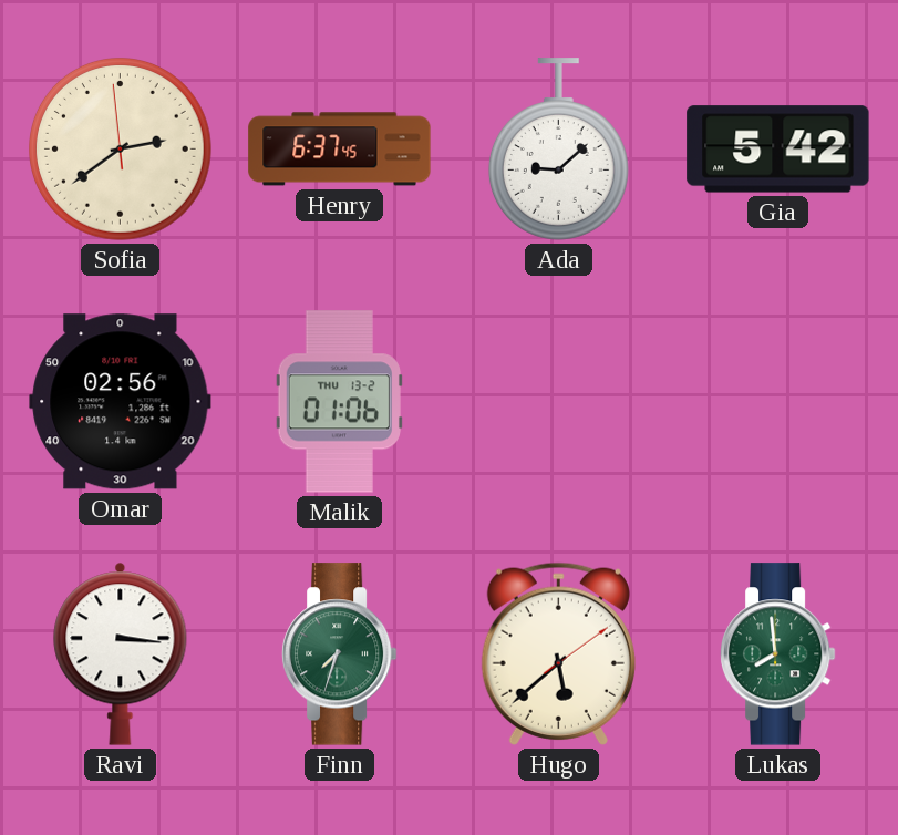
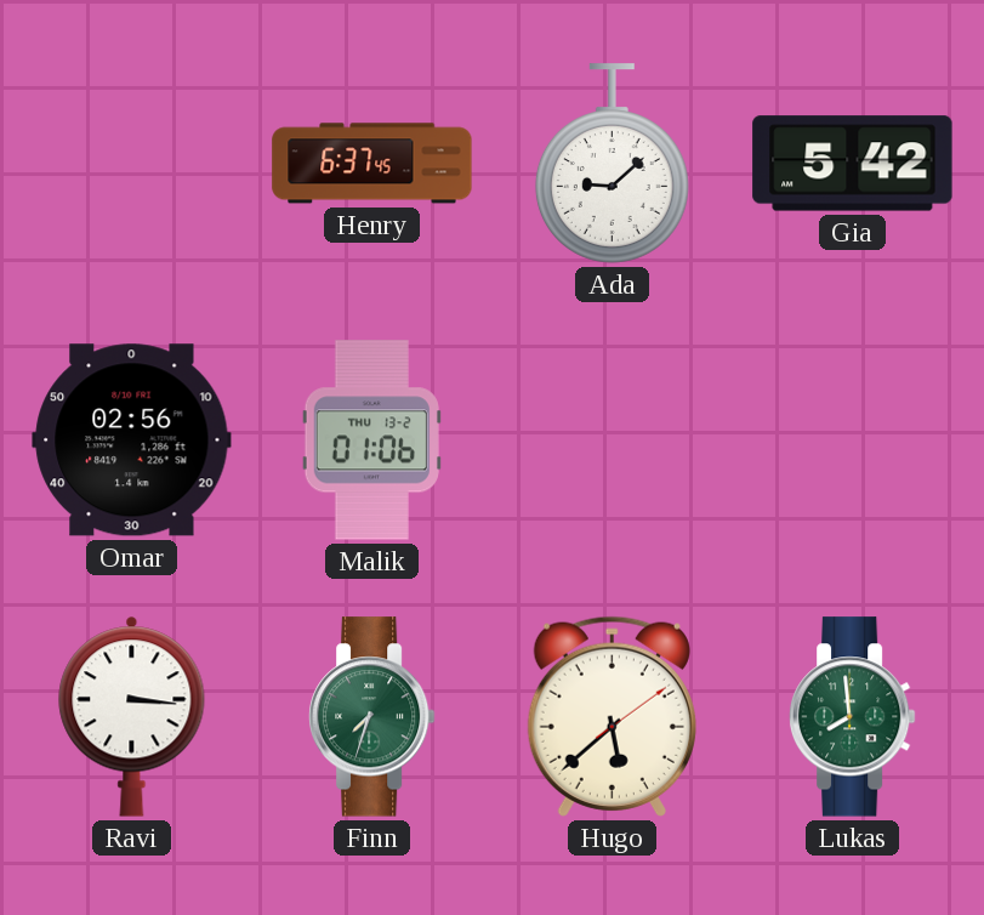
Sofia: 2:38 -> none
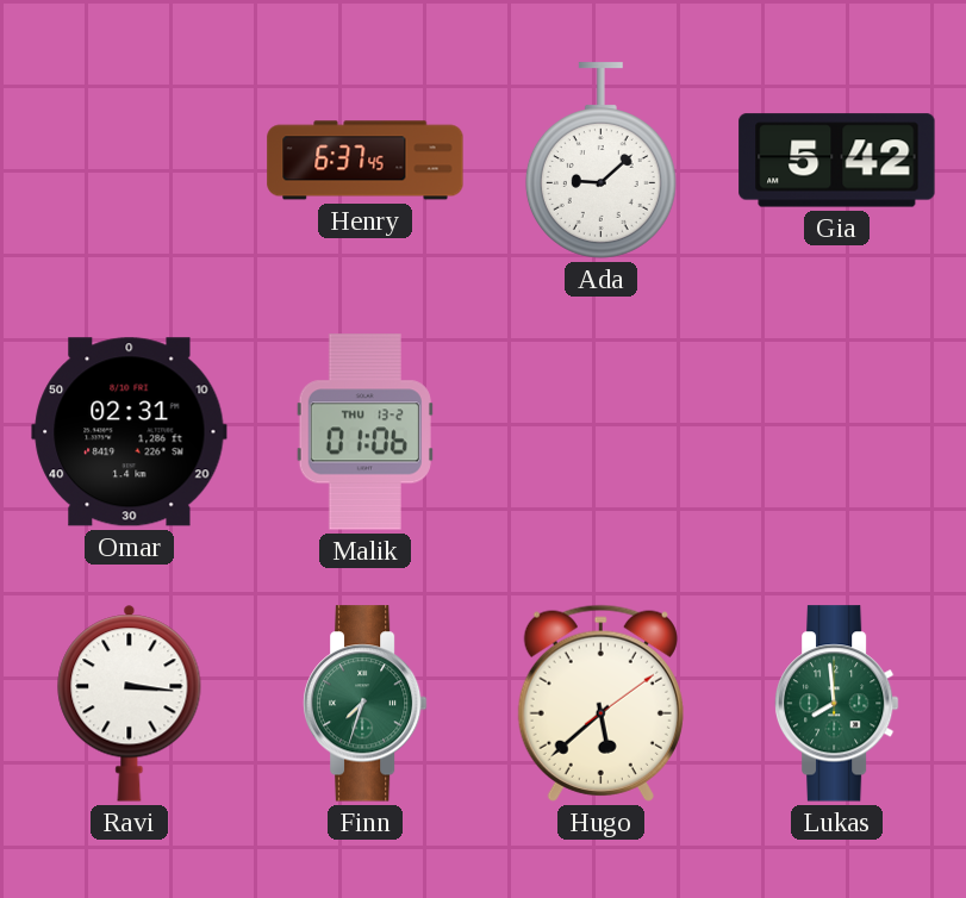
Omar: 02:56 -> 02:31
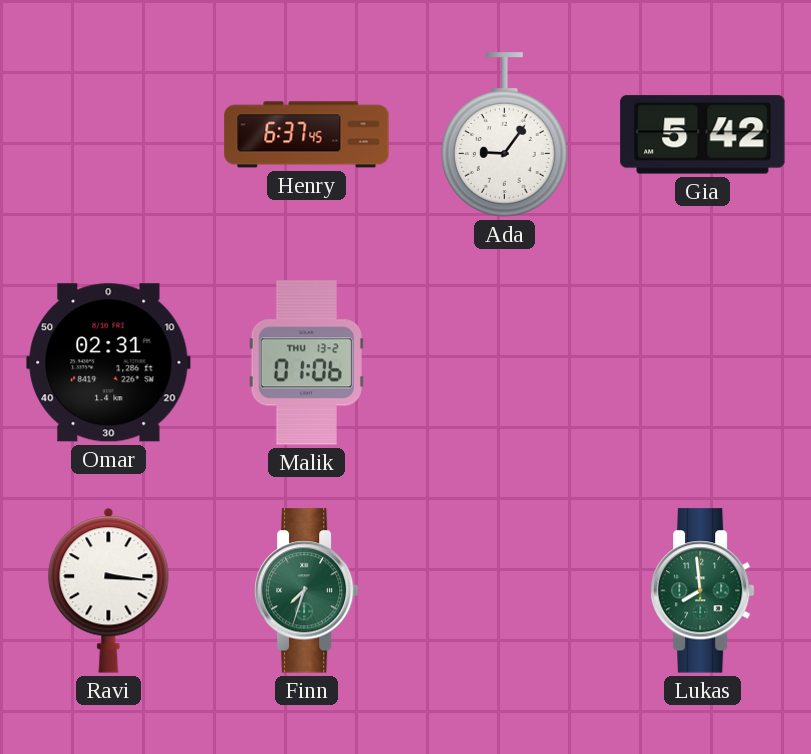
Ada: 9:08 -> 9:06
Hugo: 5:38 -> none
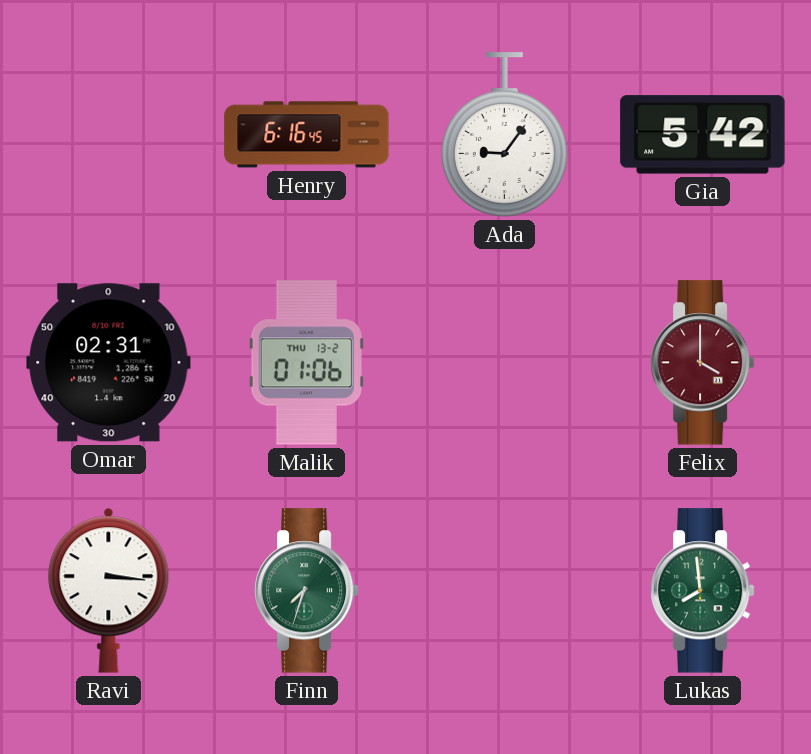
Henry: 6:37 -> 6:16
Felix: none -> 4:00
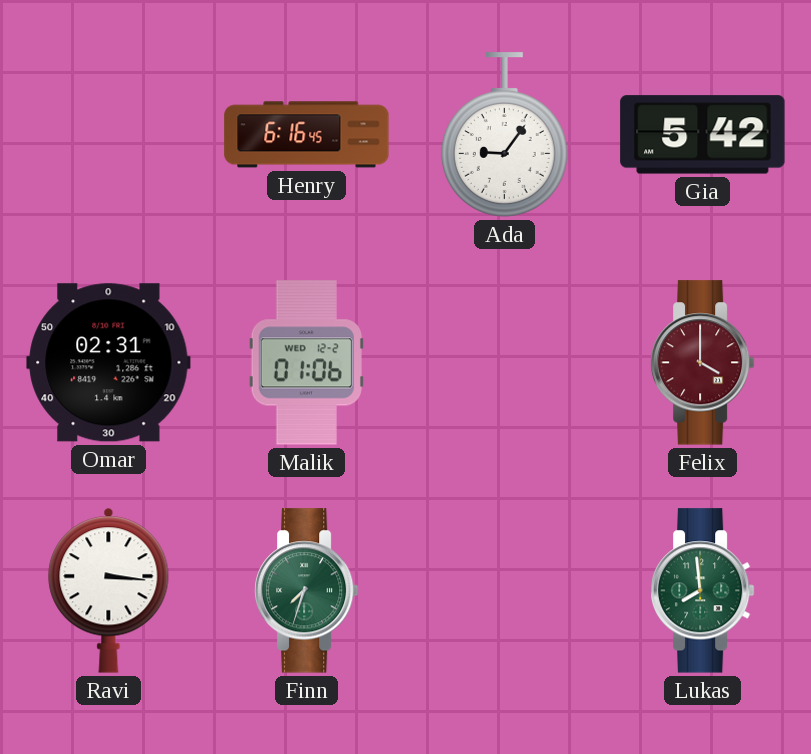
Malik date: THU 13-2 -> WED 12-2
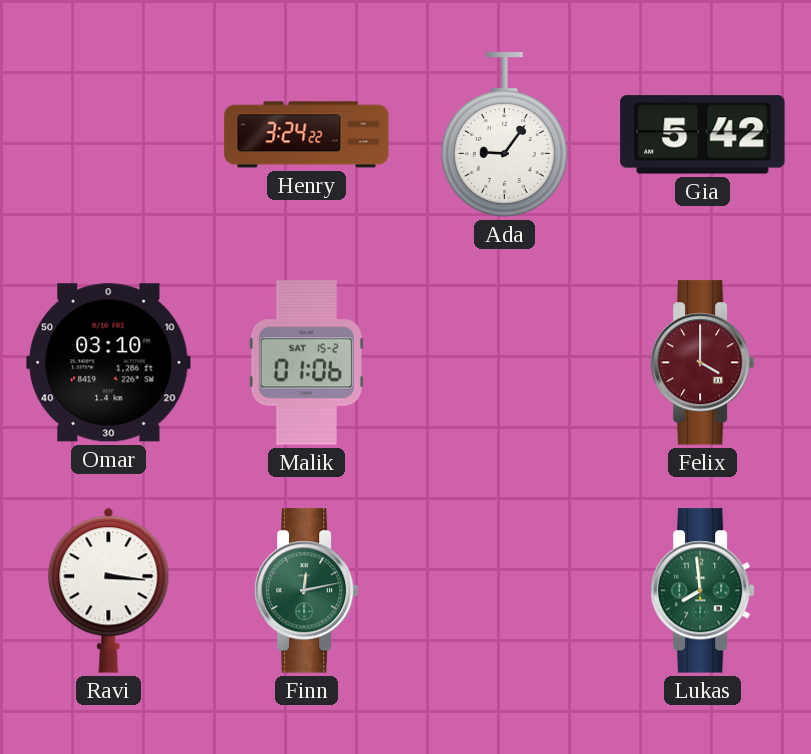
Henry: 6:16 -> 3:24
Omar: 02:31 -> 03:10
Malik date: WED 12-2 -> SAT 15-2
Finn: 7:33 -> 12:13
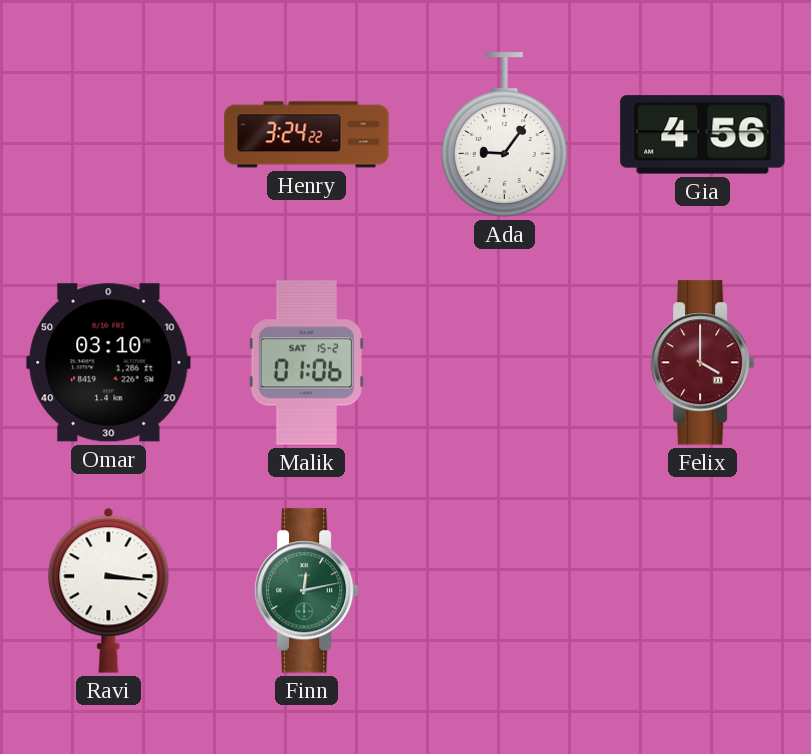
Gia: 5:42 -> 4:56
Lukas: 7:59 -> none
